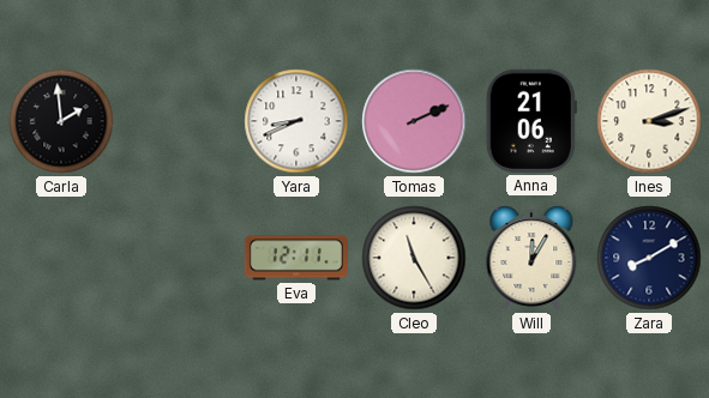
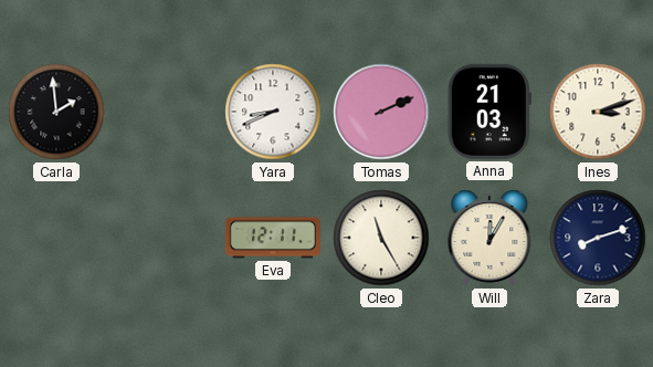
Anna: 21:06 -> 21:03
Zara: 8:10 -> 8:12
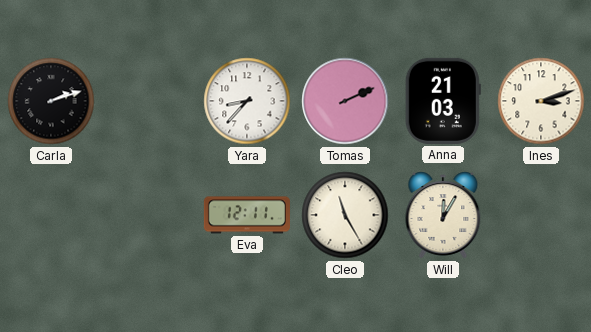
Carla: 1:59 -> 2:12
Yara: 8:41 -> 8:37
Zara: 8:12 -> none
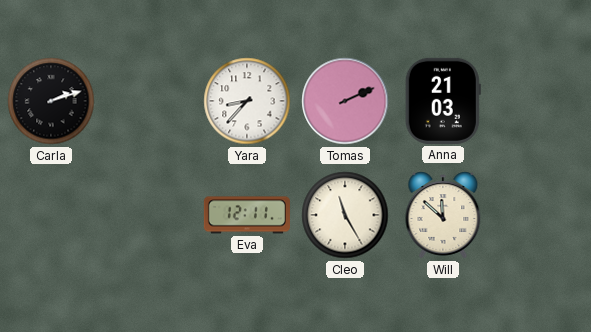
Ines: 3:12 -> none
Will: 12:05 -> 11:52
